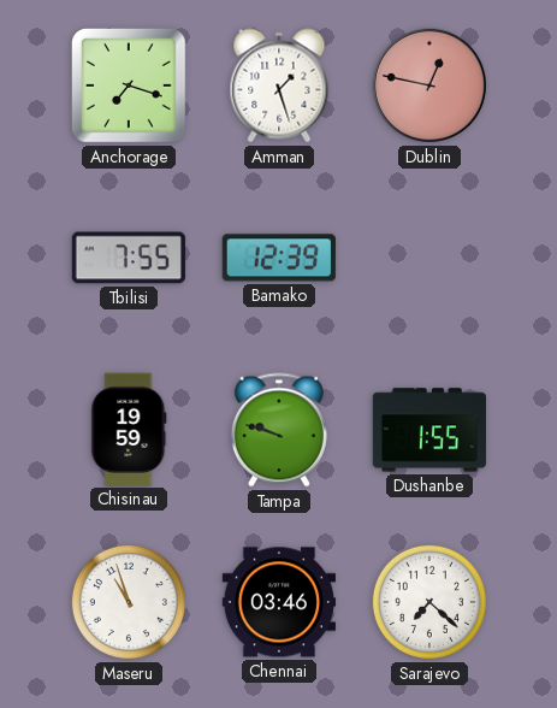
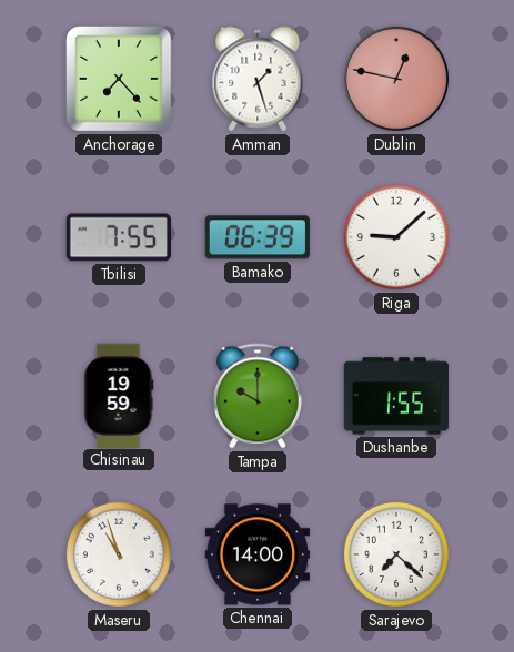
Anchorage: 7:18 -> 7:23
Bamako: 12:39 -> 06:39
Riga: none -> 9:08
Tampa: 9:48 -> 10:00
Chennai: 03:46 -> 14:00
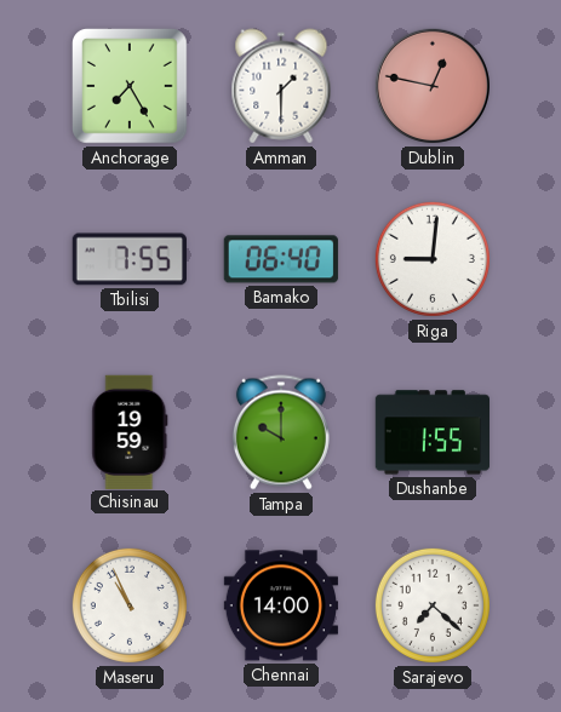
Anchorage: 7:23 -> 7:25
Amman: 1:27 -> 1:30
Bamako: 06:39 -> 06:40
Riga: 9:08 -> 9:01
Maseru: 10:57 -> 10:56
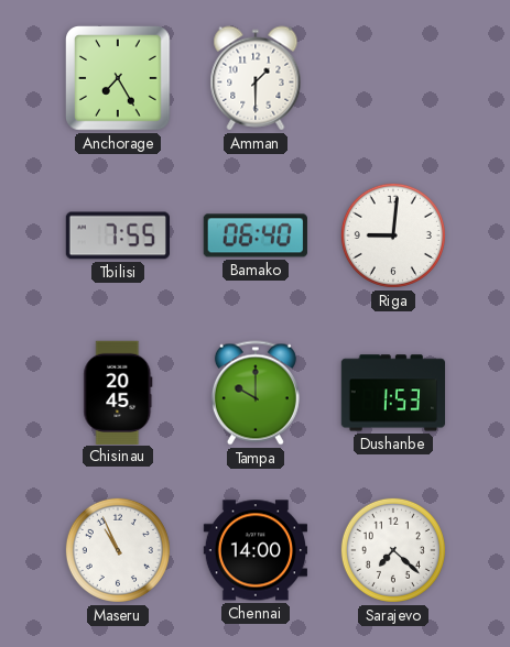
Dublin: 12:47 -> none
Chisinau: 19:59 -> 20:45
Dushanbe: 1:55 -> 1:53
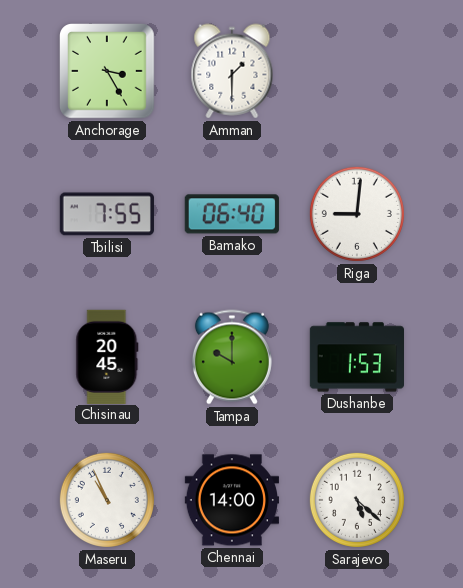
Anchorage: 7:25 -> 3:25
Sarajevo: 7:22 -> 5:22
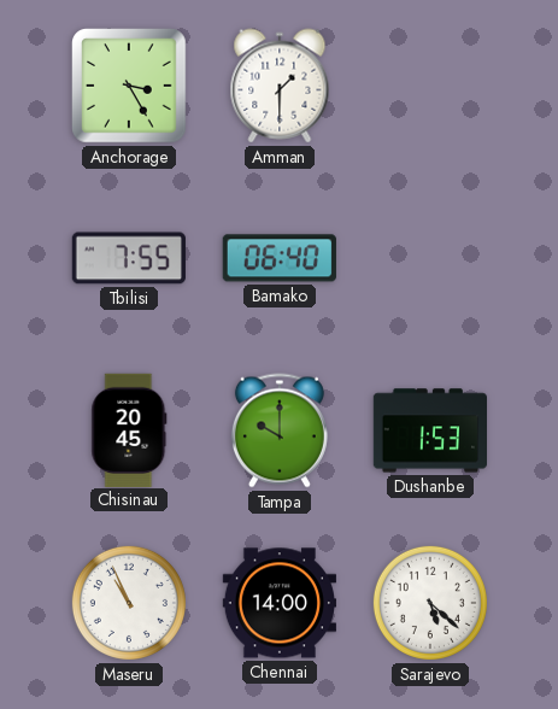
Riga: 9:01 -> none
